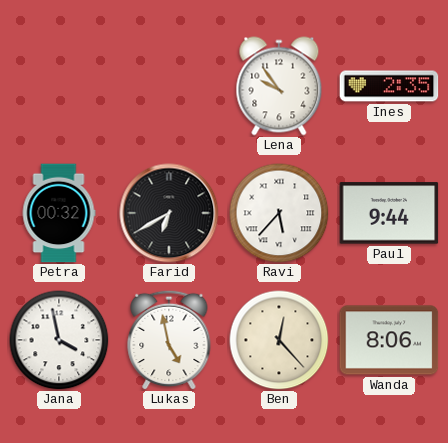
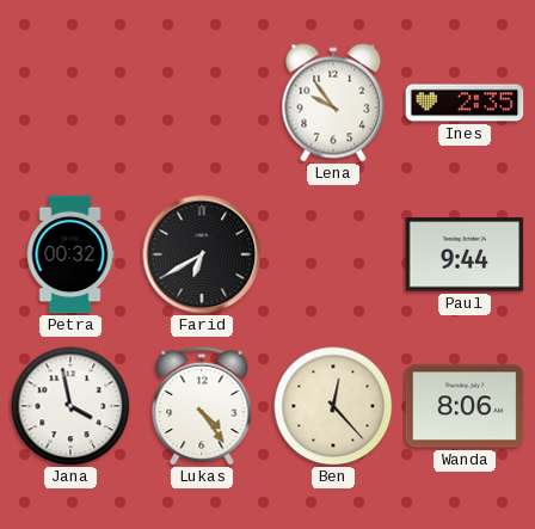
Ravi: 5:37 -> none
Lukas: 4:58 -> 4:24
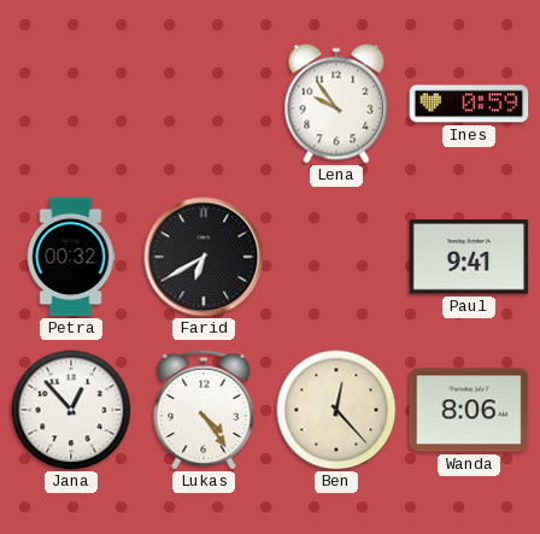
Ines: 2:35 -> 0:59
Paul: 9:44 -> 9:41
Jana: 3:58 -> 12:53
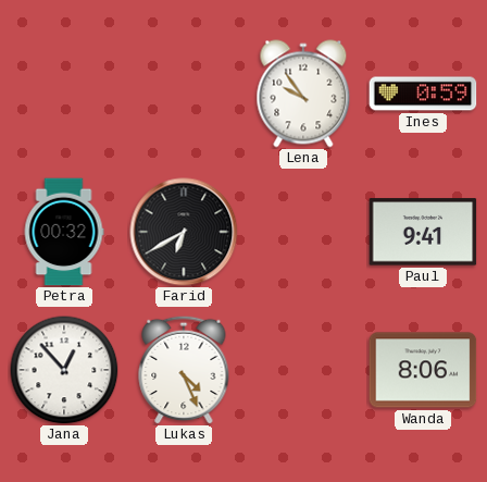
Lukas: 4:24 -> 4:26
Ben: 12:23 -> none
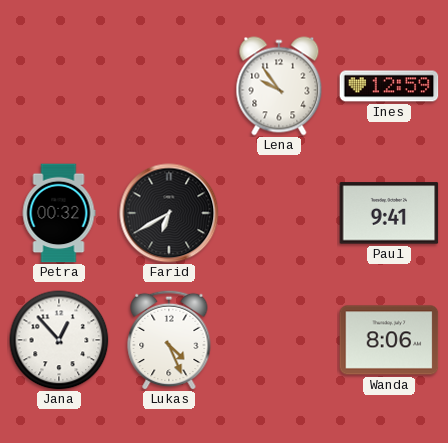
Ines: 0:59 -> 12:59
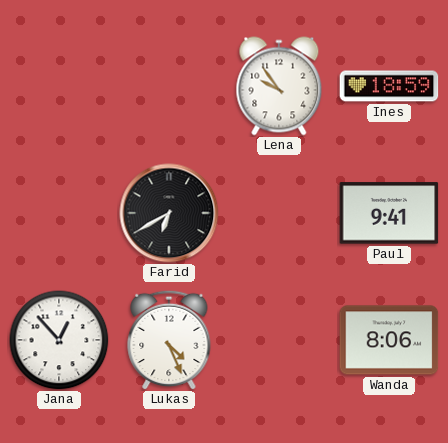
Ines: 12:59 -> 18:59
Petra: 00:32 -> none
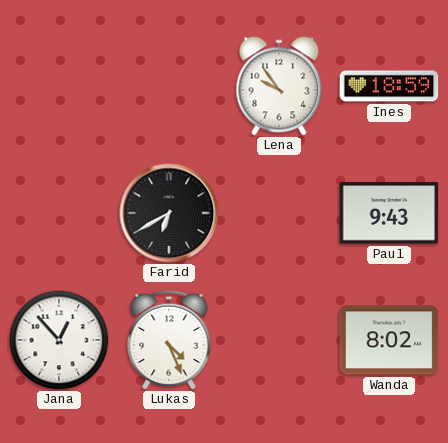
Paul: 9:41 -> 9:43
Wanda: 8:06 -> 8:02
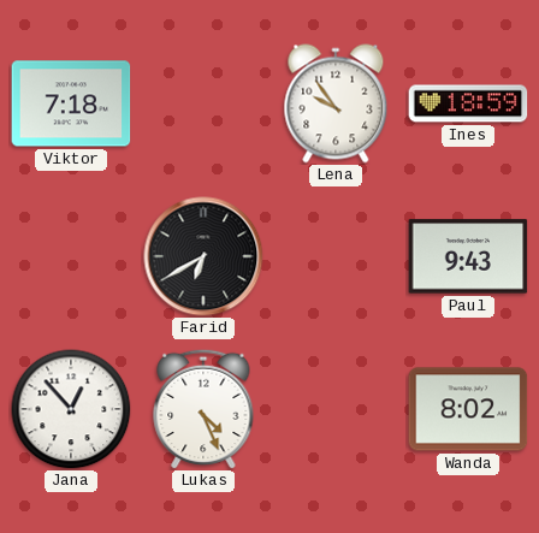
Viktor: none -> 7:18
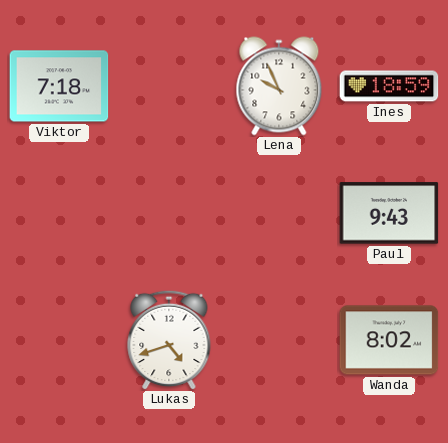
Lena: 9:54 -> 9:56
Farid: 6:40 -> none
Jana: 12:53 -> none
Lukas: 4:26 -> 4:42
